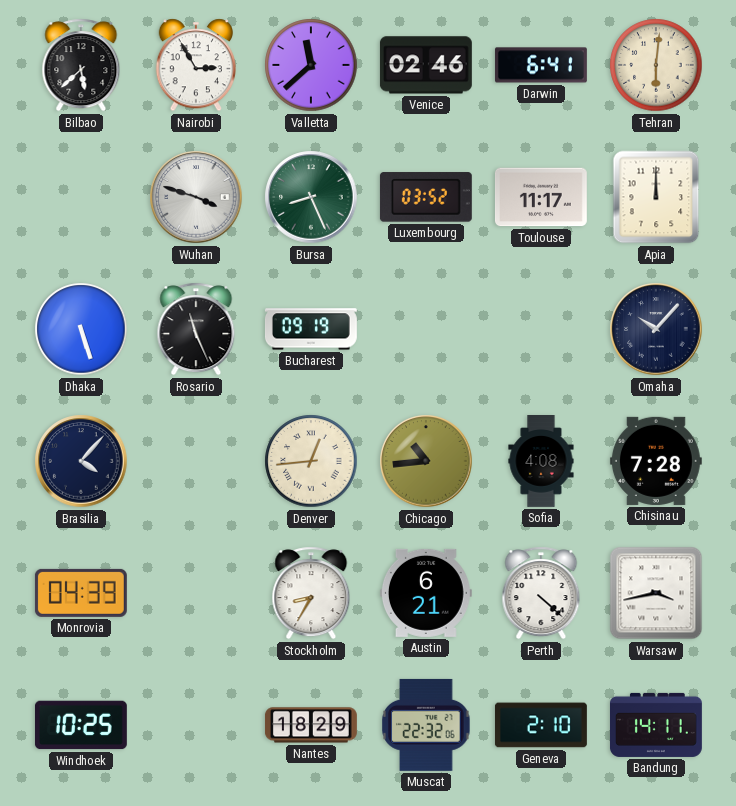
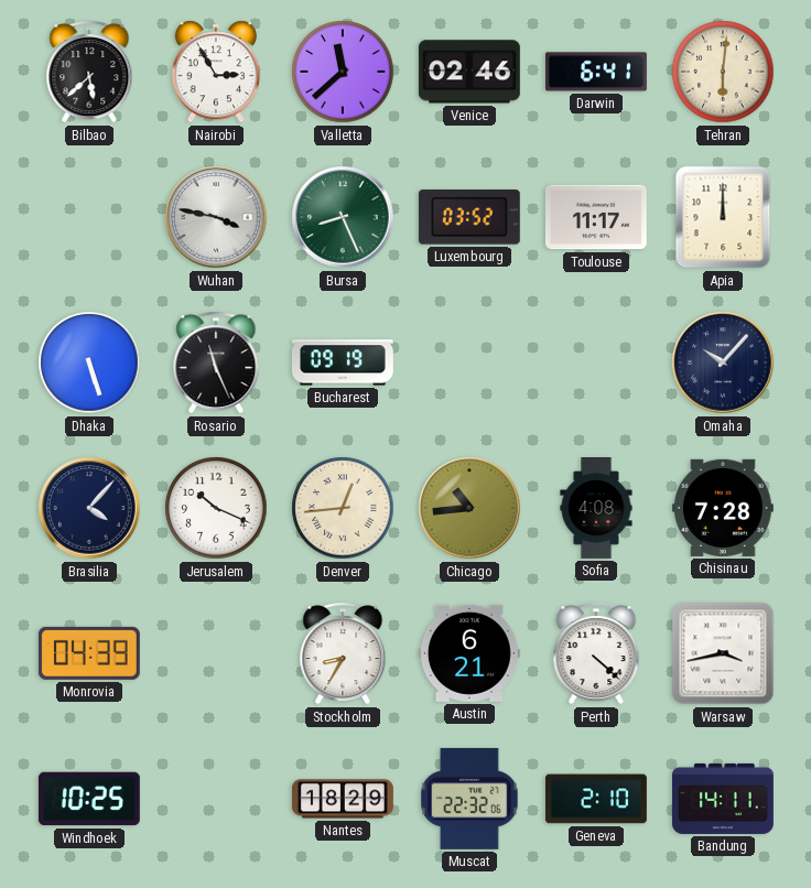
Wuhan: 3:48 -> 3:47
Jerusalem: none -> 10:19
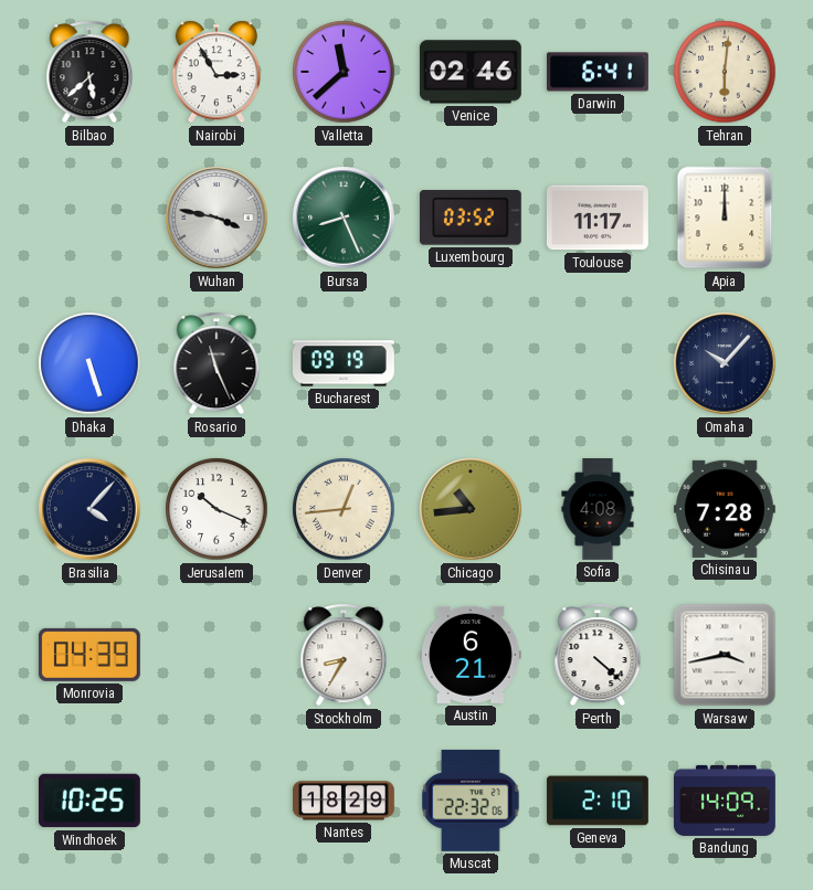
Bandung: 14:11 -> 14:09
